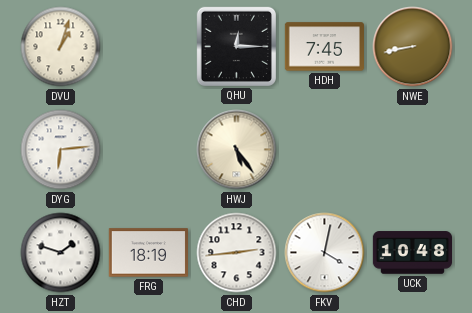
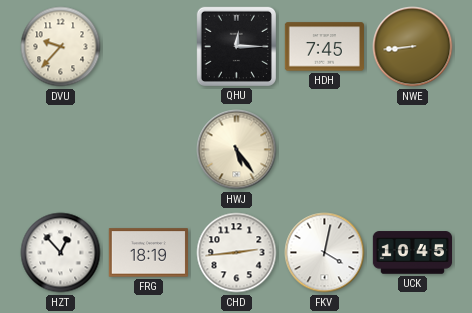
DVU: 1:03 -> 9:37
NWE: 8:43 -> 8:44
DYG: 6:14 -> none
HZT: 1:48 -> 12:53
UCK: 10:48 -> 10:45
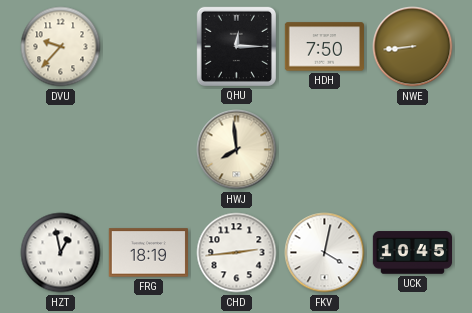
HDH: 7:45 -> 7:50
HWJ: 5:24 -> 7:59
HZT: 12:53 -> 12:58
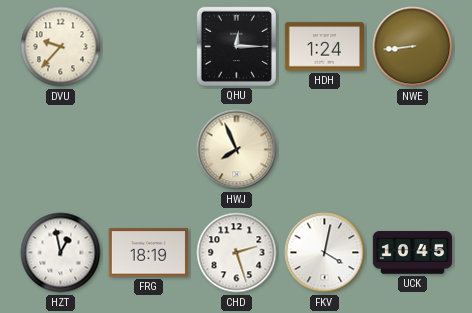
HDH: 7:50 -> 1:24
HWJ: 7:59 -> 7:56
CHD: 2:44 -> 2:27
